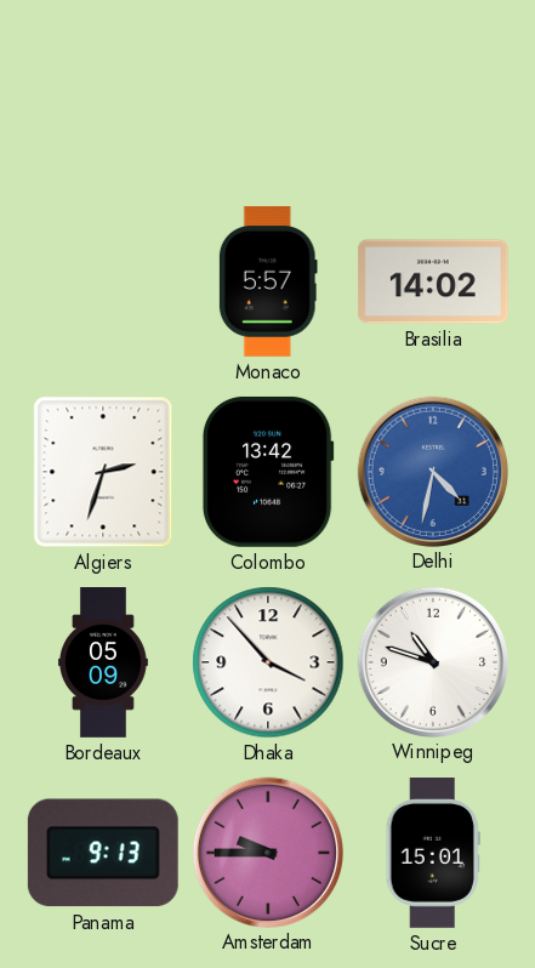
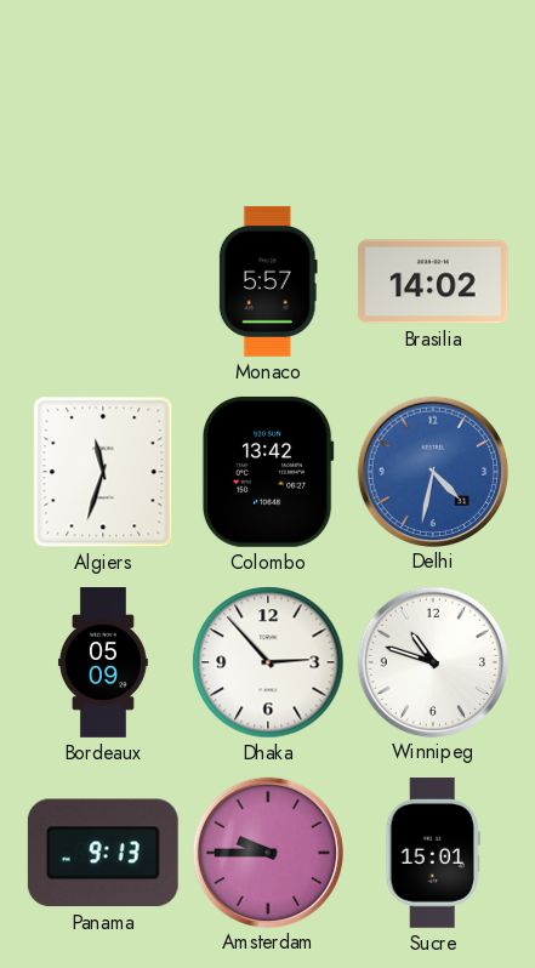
Algiers: 2:33 -> 11:33
Dhaka: 3:53 -> 2:53
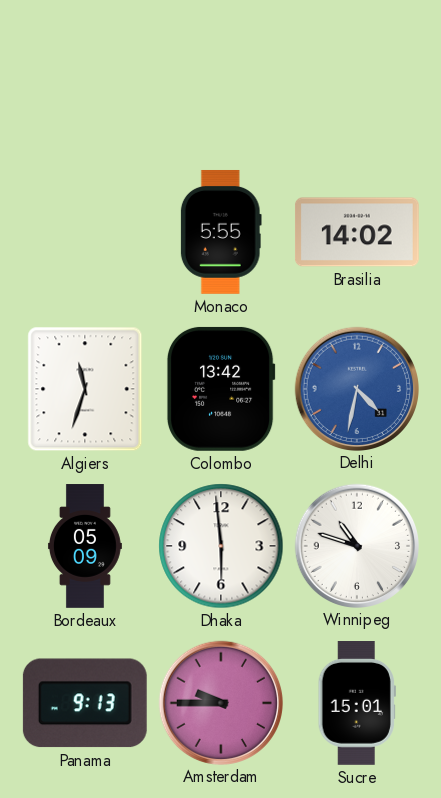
Monaco: 5:57 -> 5:55
Dhaka: 2:53 -> 5:59
